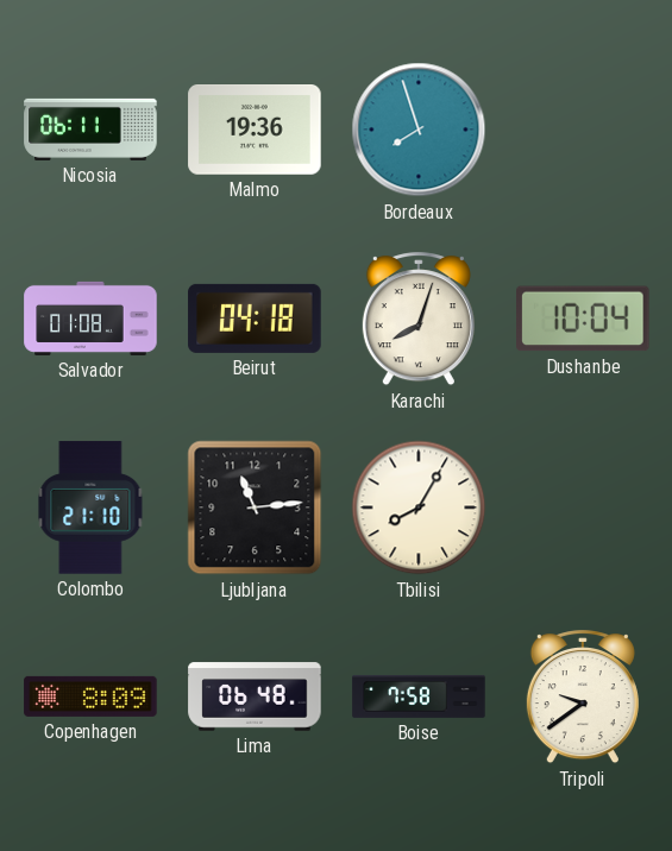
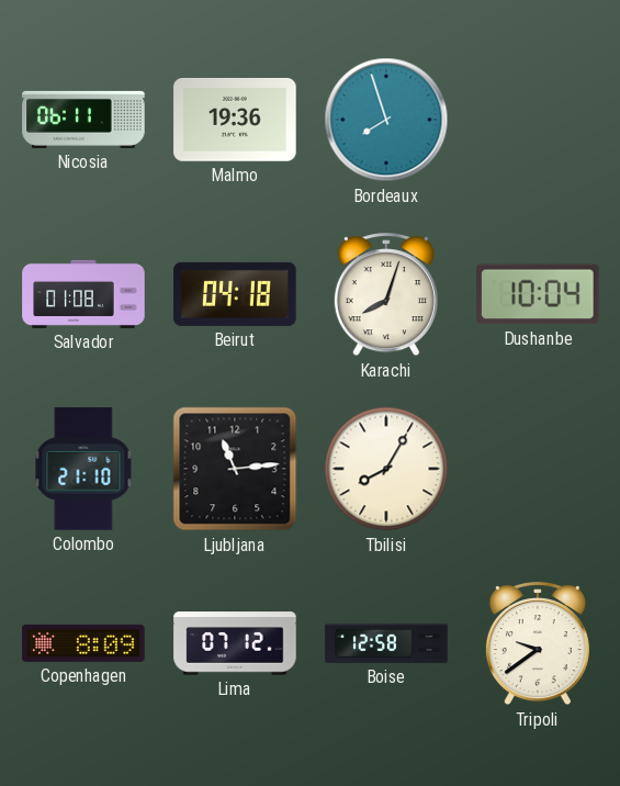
Lima: 06:48 -> 07:12
Boise: 7:58 -> 12:58
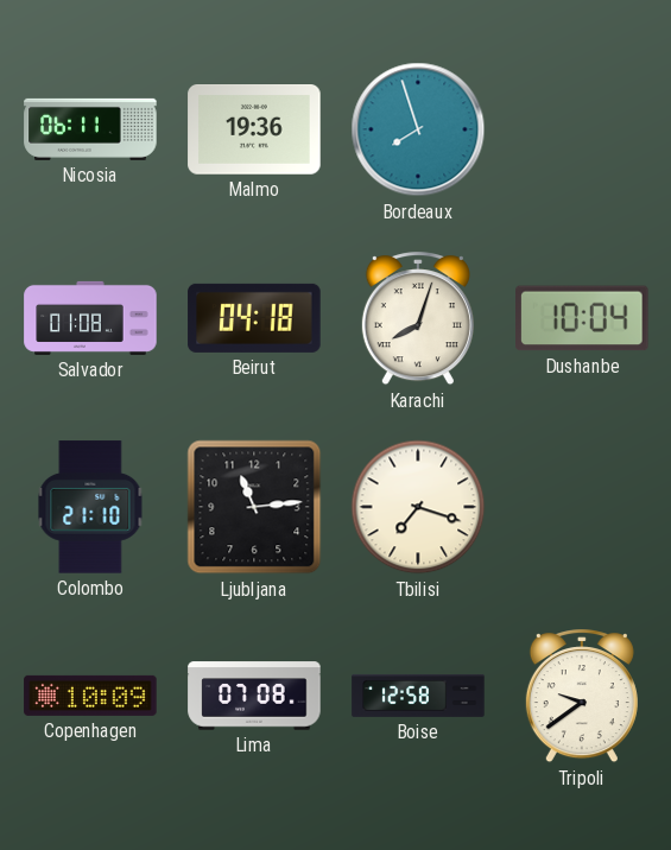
Tbilisi: 8:05 -> 7:18
Copenhagen: 8:09 -> 10:09
Lima: 07:12 -> 07:08
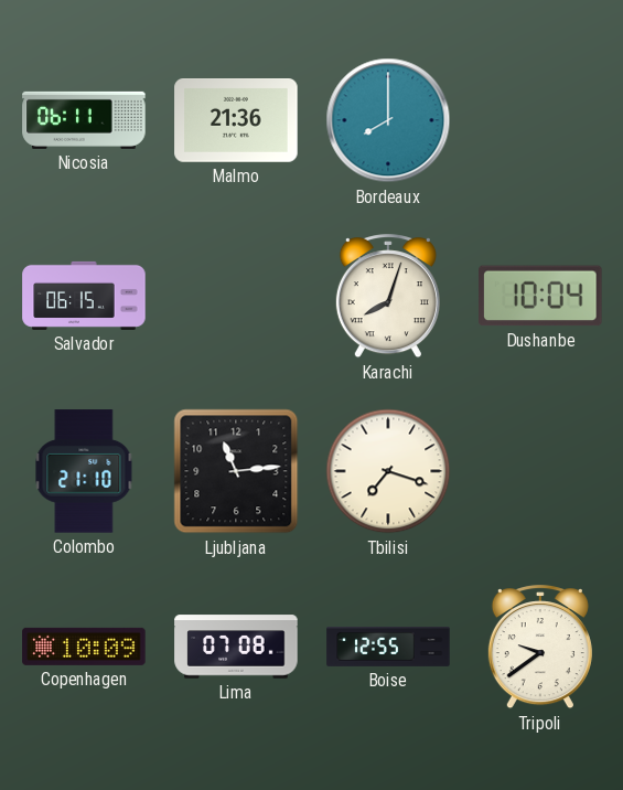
Malmo: 19:36 -> 21:36
Bordeaux: 7:57 -> 8:00
Salvador: 01:08 -> 06:15
Beirut: 04:18 -> none
Boise: 12:58 -> 12:55
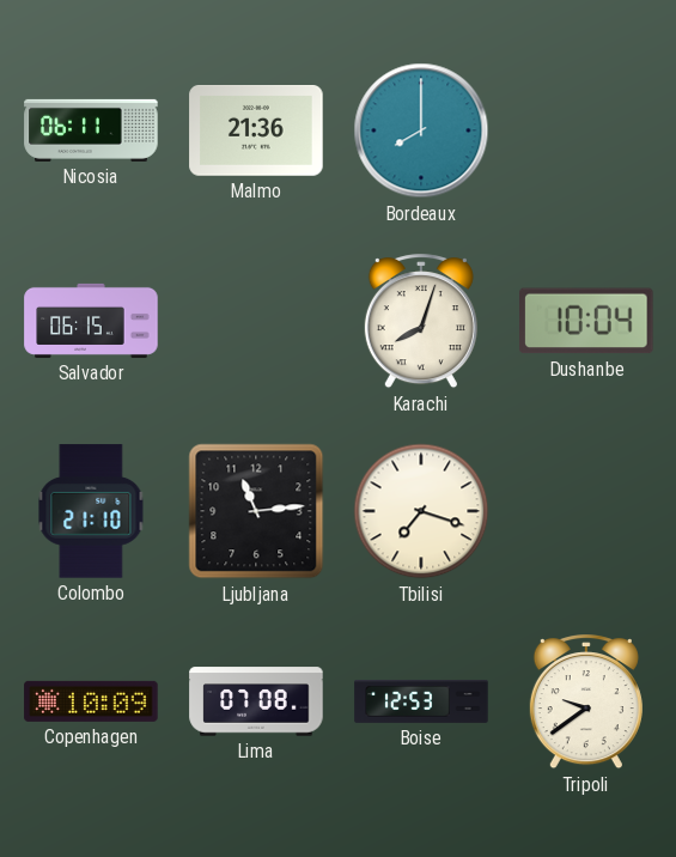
Boise: 12:55 -> 12:53
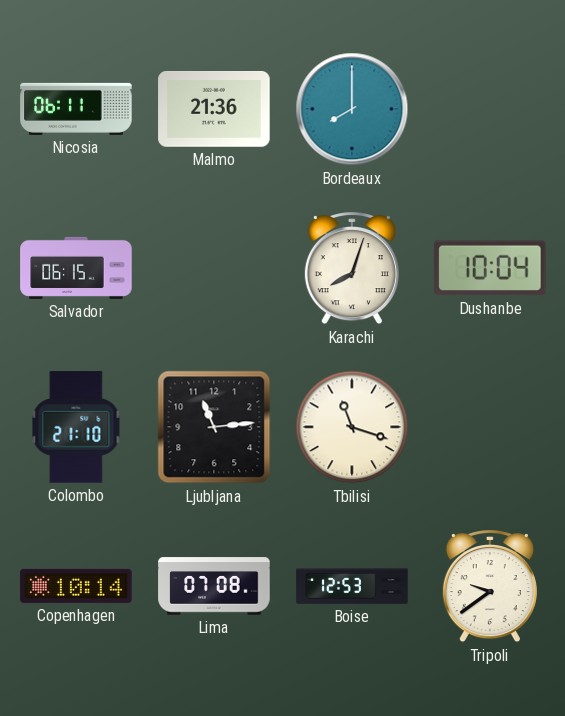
Tbilisi: 7:18 -> 11:18
Copenhagen: 10:09 -> 10:14
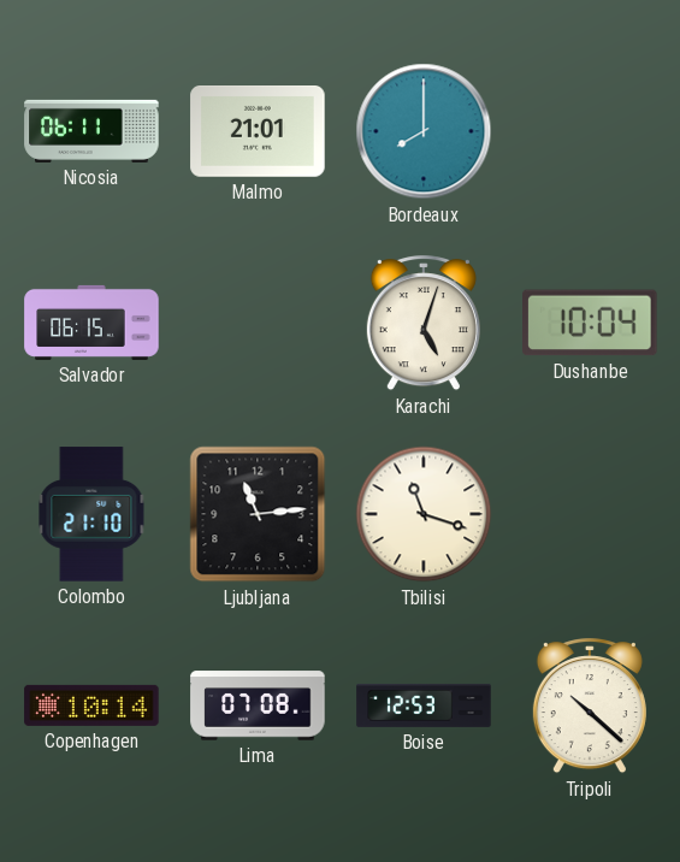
Malmo: 21:36 -> 21:01
Karachi: 8:03 -> 5:03
Tripoli: 9:39 -> 10:22
